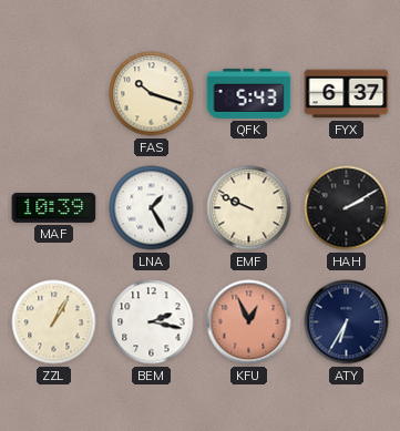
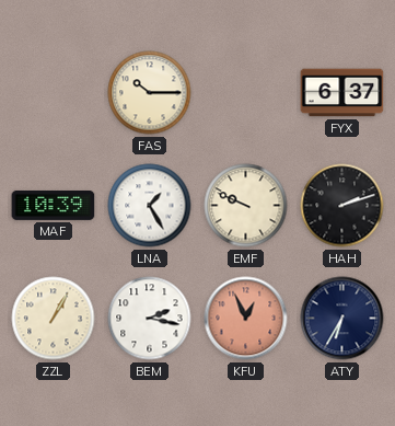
FAS: 10:18 -> 10:15
QFK: 5:43 -> none
HAH: 2:10 -> 2:12
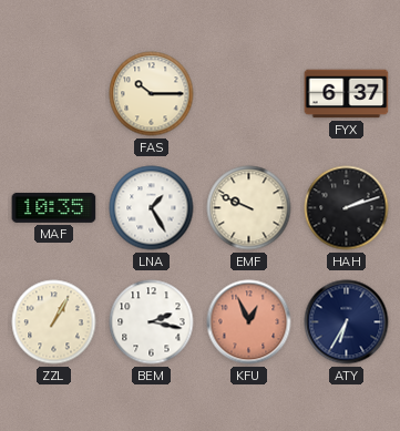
MAF: 10:39 -> 10:35
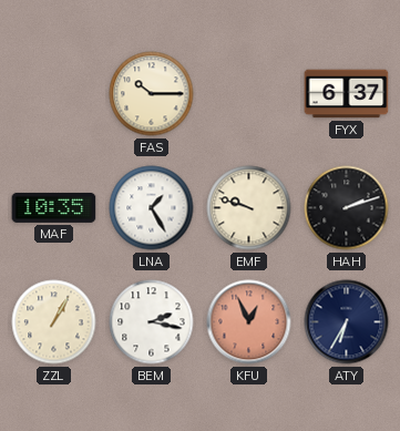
EMF: 9:49 -> 9:48
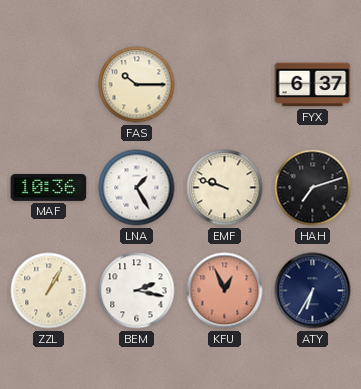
MAF: 10:35 -> 10:36
HAH: 2:12 -> 7:12
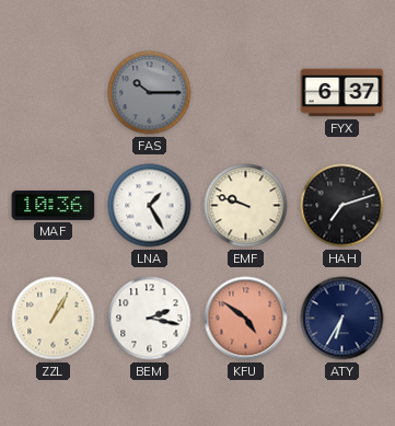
FAS dial: cream -> grey
KFU: 12:56 -> 4:51
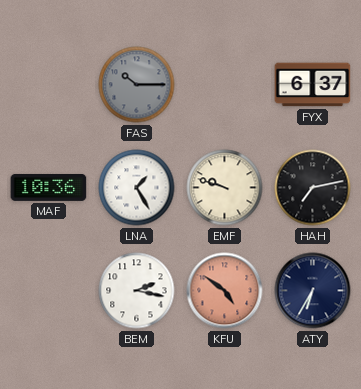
HAH: 7:12 -> 7:13
ZZL: 1:05 -> none
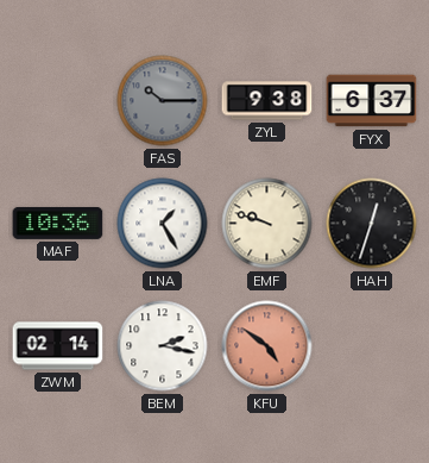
ZYL: none -> 9:38
HAH: 7:13 -> 12:33
ZWM: none -> 02:14
ATY: 6:35 -> none
